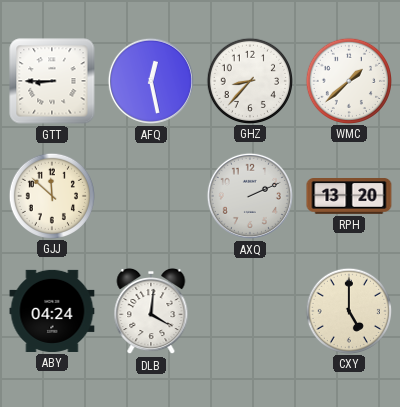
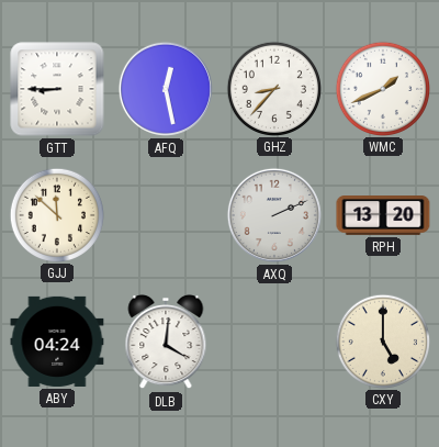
WMC: 1:38 -> 1:41
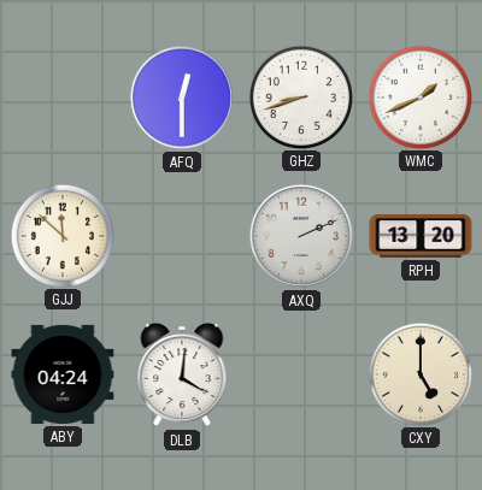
GTT: 8:45 -> none
AFQ: 12:28 -> 12:30
GHZ: 8:37 -> 8:42
